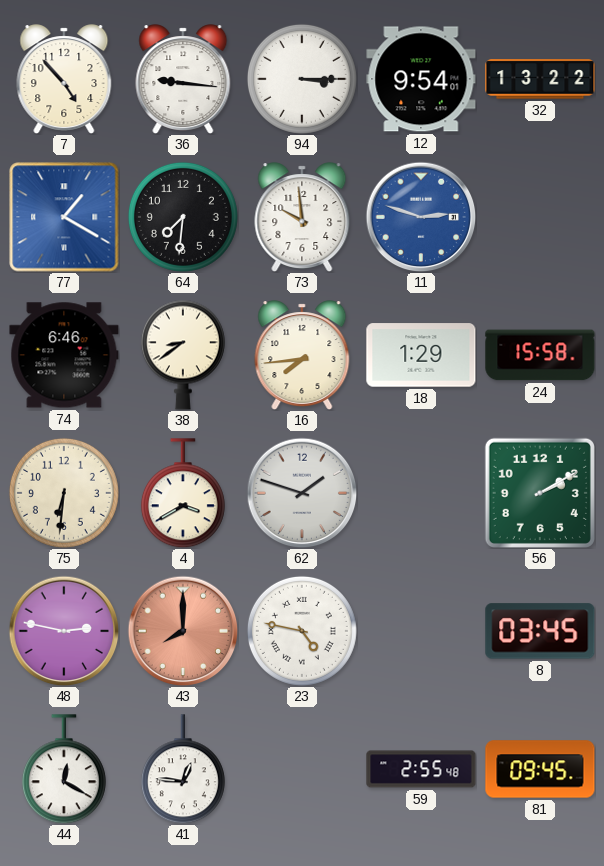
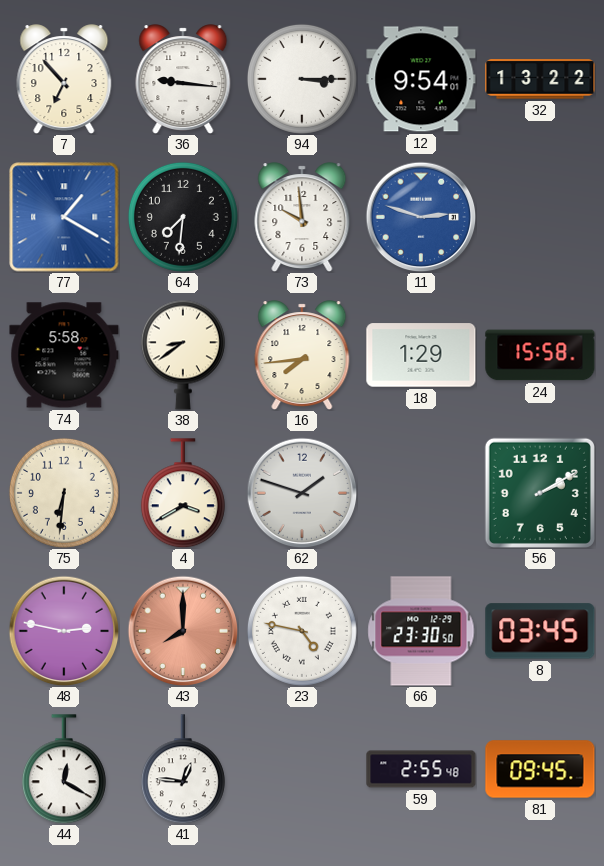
7: 4:53 -> 6:53
74: 6:46 -> 5:58
66: none -> 23:30
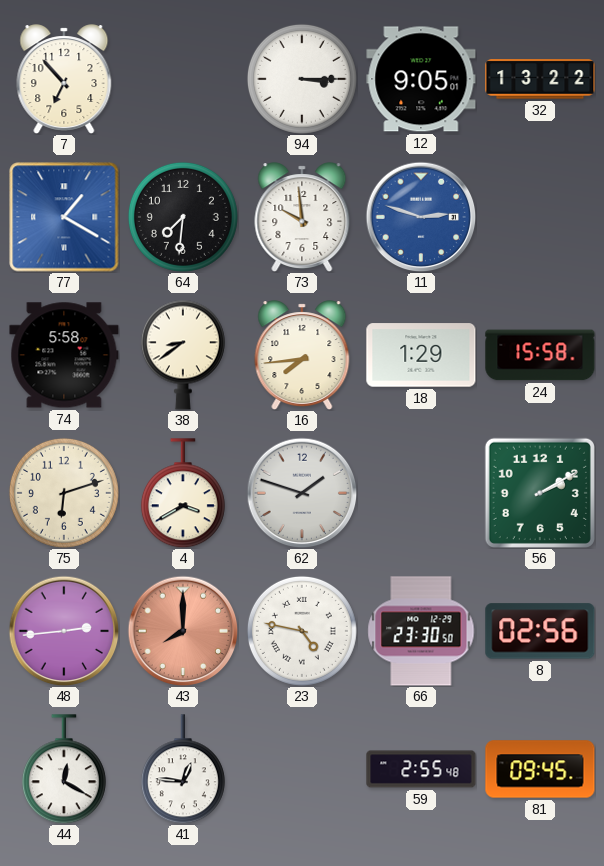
36: 9:16 -> none
12: 9:54 -> 9:05
75: 6:31 -> 6:12
48: 2:47 -> 2:44
8: 03:45 -> 02:56
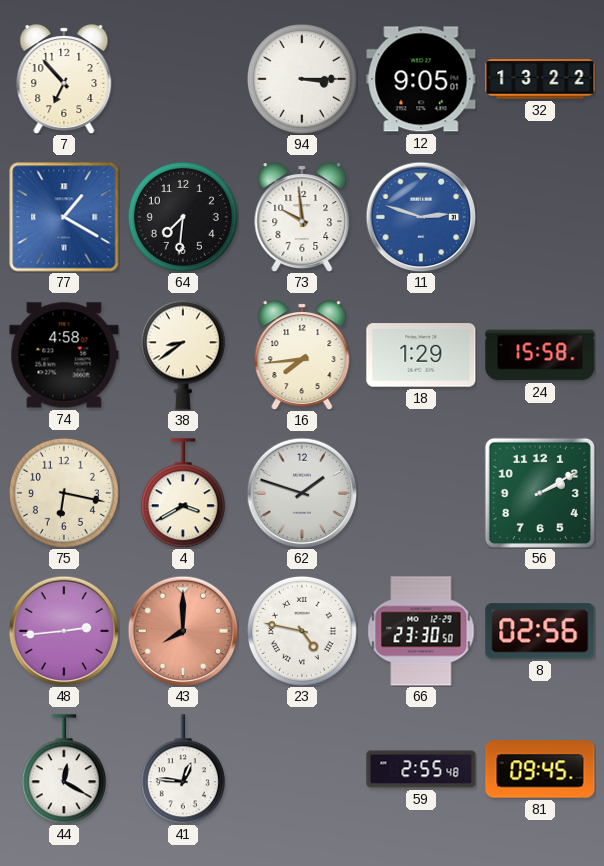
74: 5:58 -> 4:58
75: 6:12 -> 6:17
